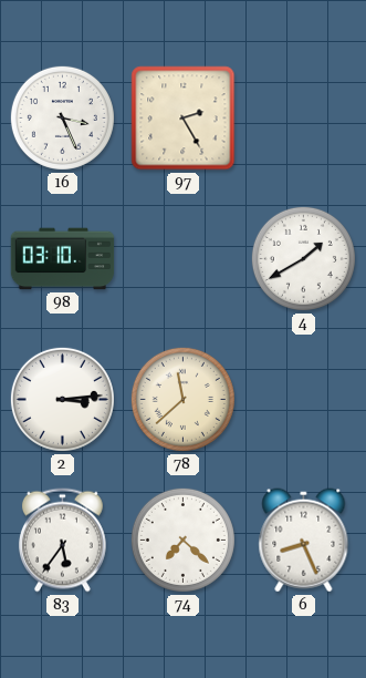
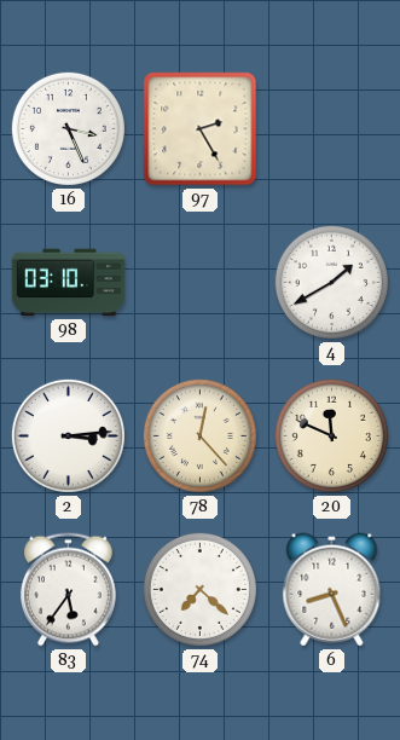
78: 11:38 -> 12:23
20: none -> 11:49
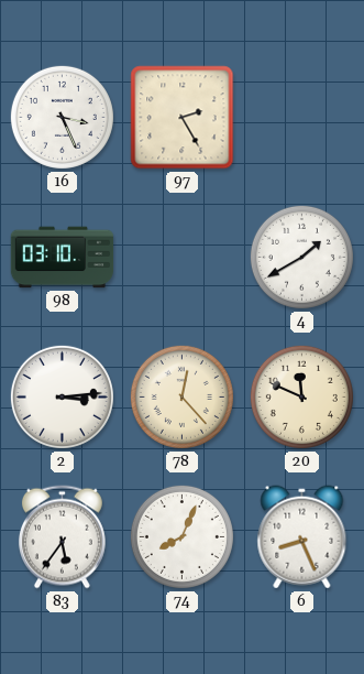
74: 7:22 -> 8:04
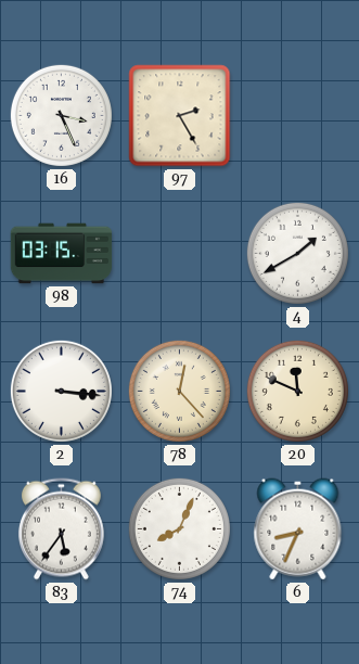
98: 03:10 -> 03:15
2: 3:14 -> 3:16
6: 8:26 -> 8:34
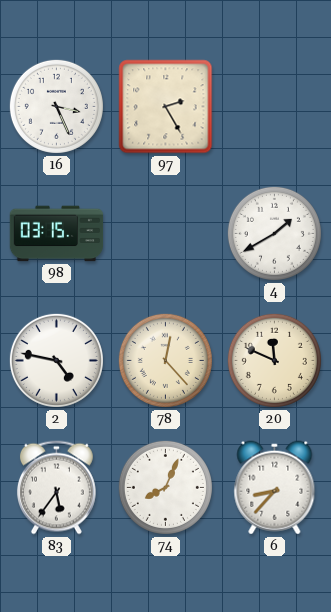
2: 3:16 -> 4:47
6: 8:34 -> 8:37
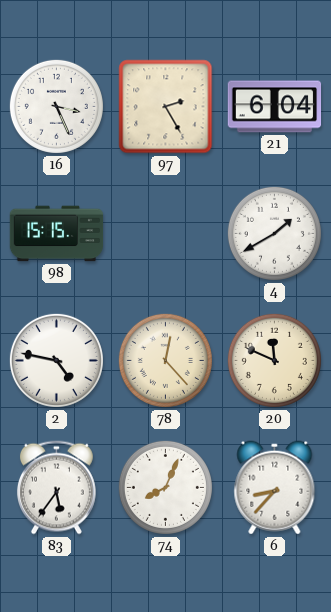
21: none -> 6:04
98: 03:15 -> 15:15
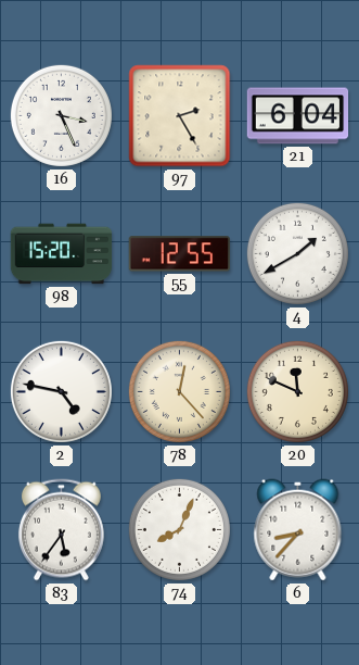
98: 15:15 -> 15:20
55: none -> 12:55
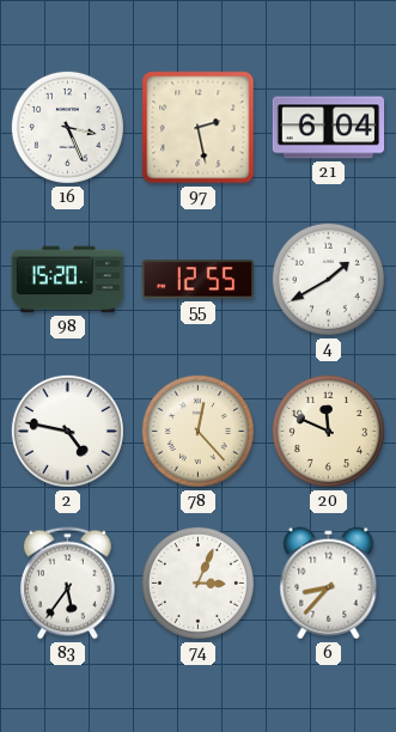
97: 2:25 -> 2:28
74: 8:04 -> 3:04
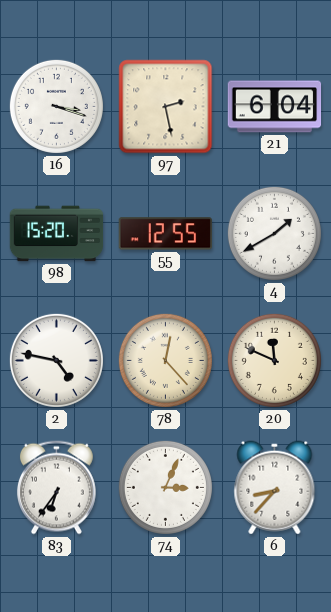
16: 3:26 -> 3:18
83: 5:36 -> 6:36
